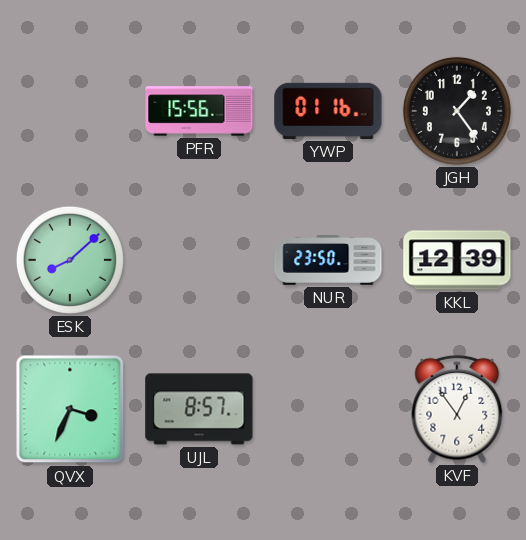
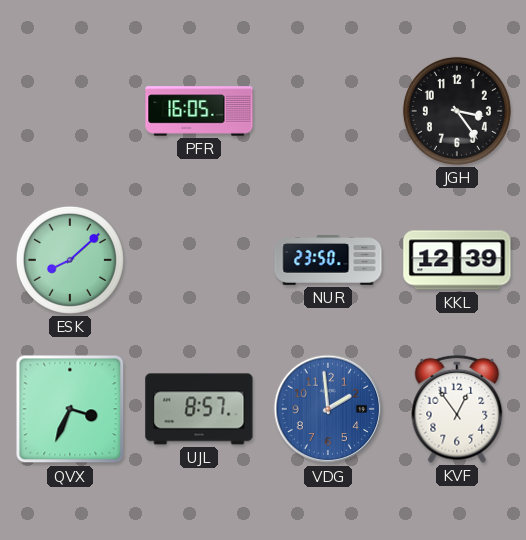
PFR: 15:56 -> 16:05
YWP: 01:16 -> none
JGH: 1:24 -> 3:24
VDG: none -> 1:59
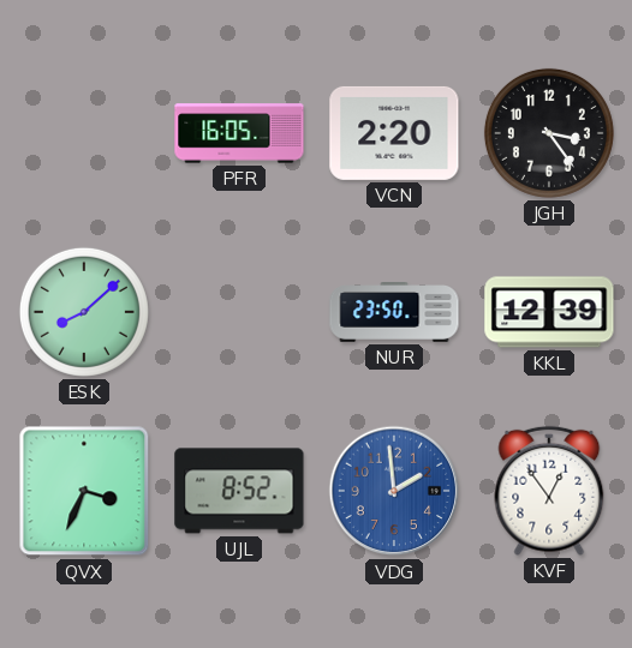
VCN: none -> 2:20
UJL: 8:57 -> 8:52
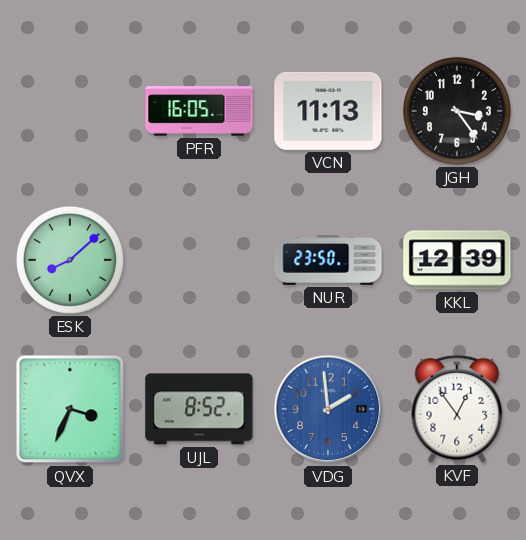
VCN: 2:20 -> 11:13
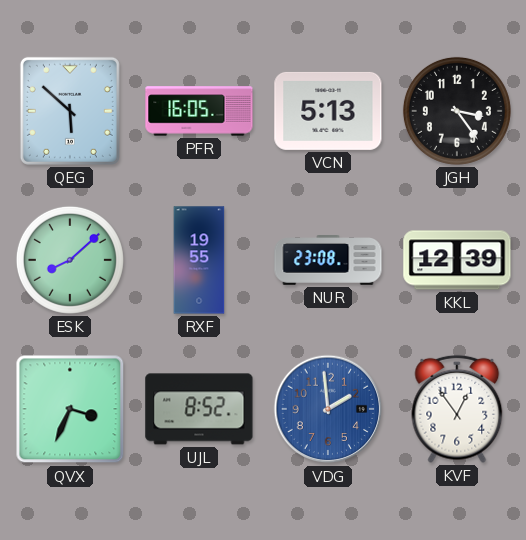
QEG: none -> 5:52
VCN: 11:13 -> 5:13
RXF: none -> 19:55
NUR: 23:50 -> 23:08
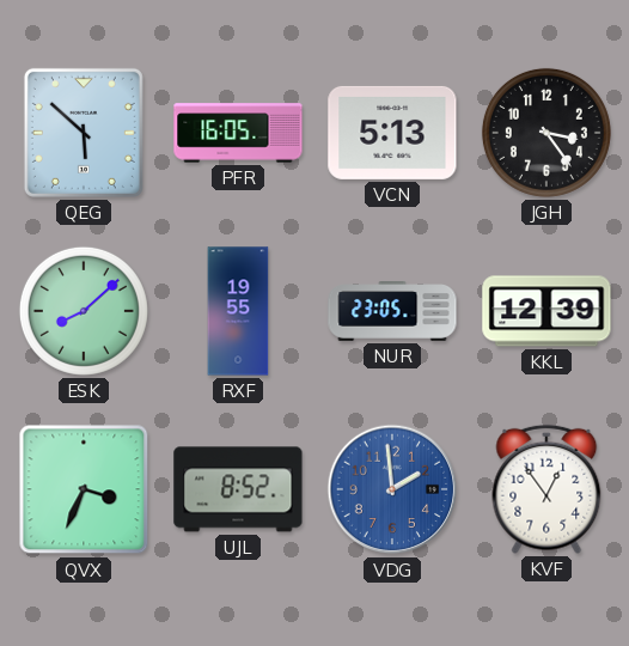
NUR: 23:08 -> 23:05
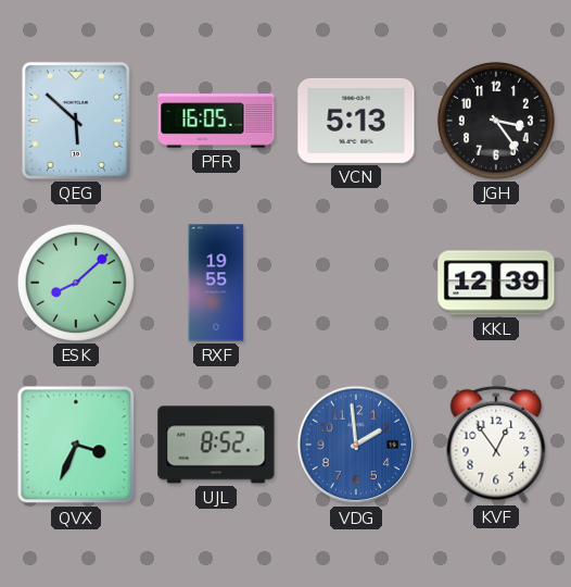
NUR: 23:05 -> none
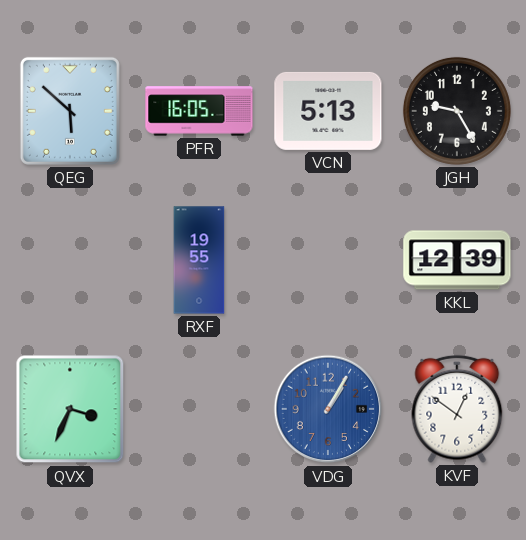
JGH: 3:24 -> 9:25
ESK: 8:08 -> none
UJL: 8:52 -> none
VDG: 1:59 -> 1:05
KVF: 12:54 -> 12:51
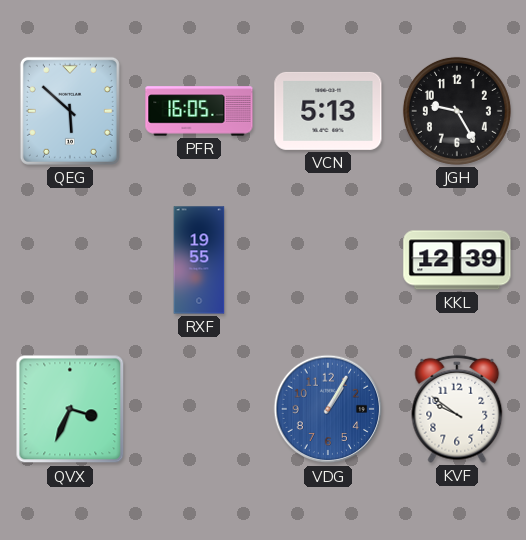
KVF: 12:51 -> 9:51
